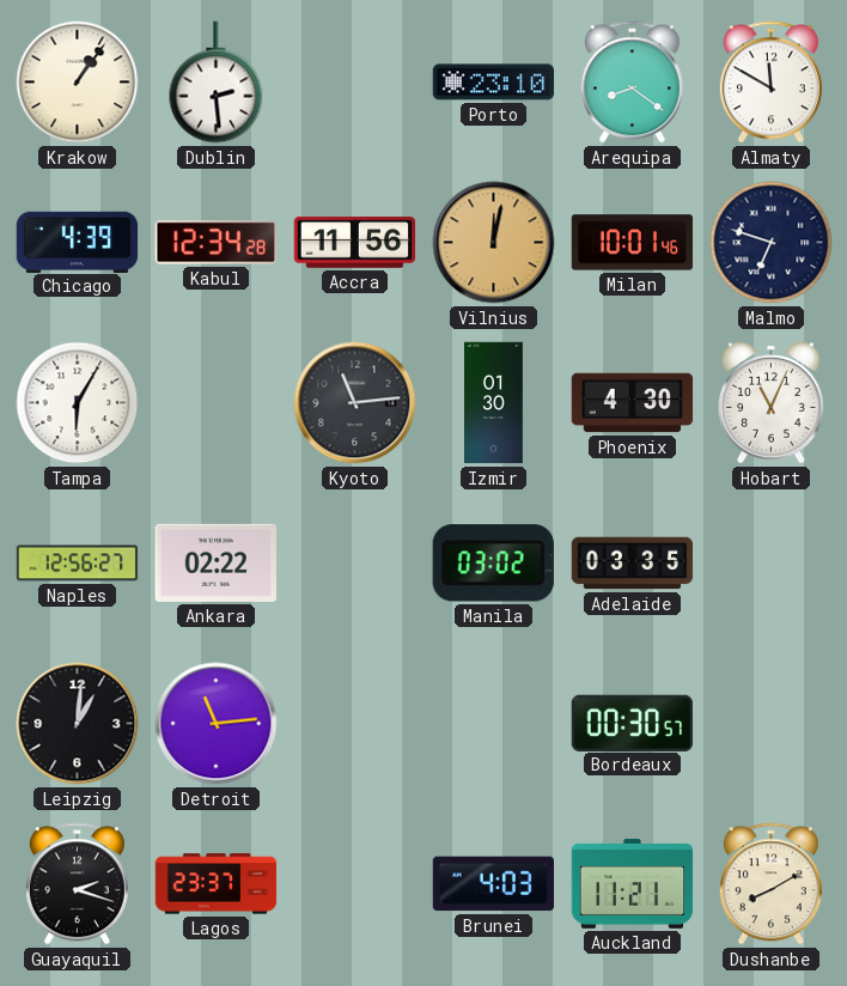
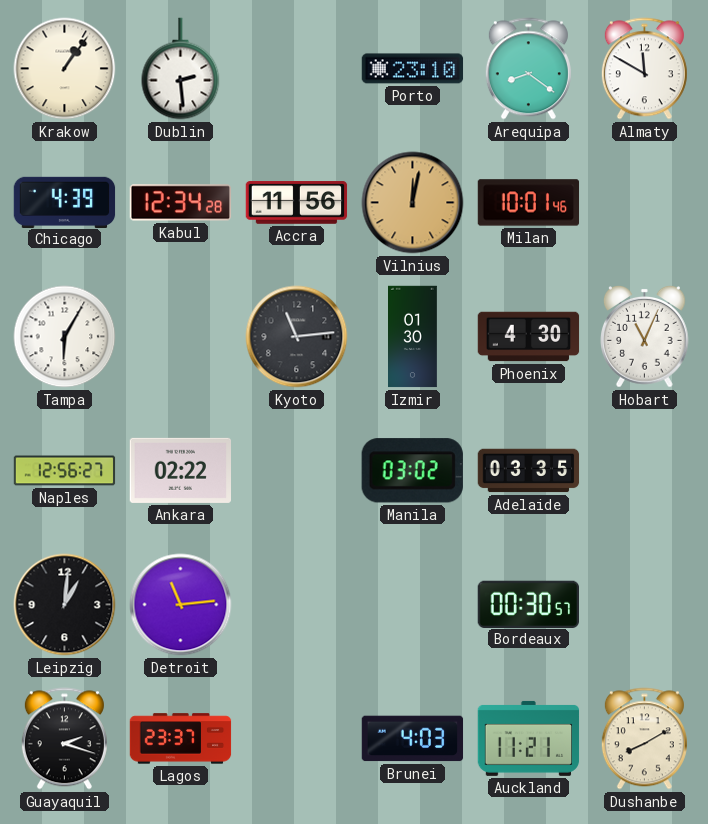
Malmo: 6:48 -> none
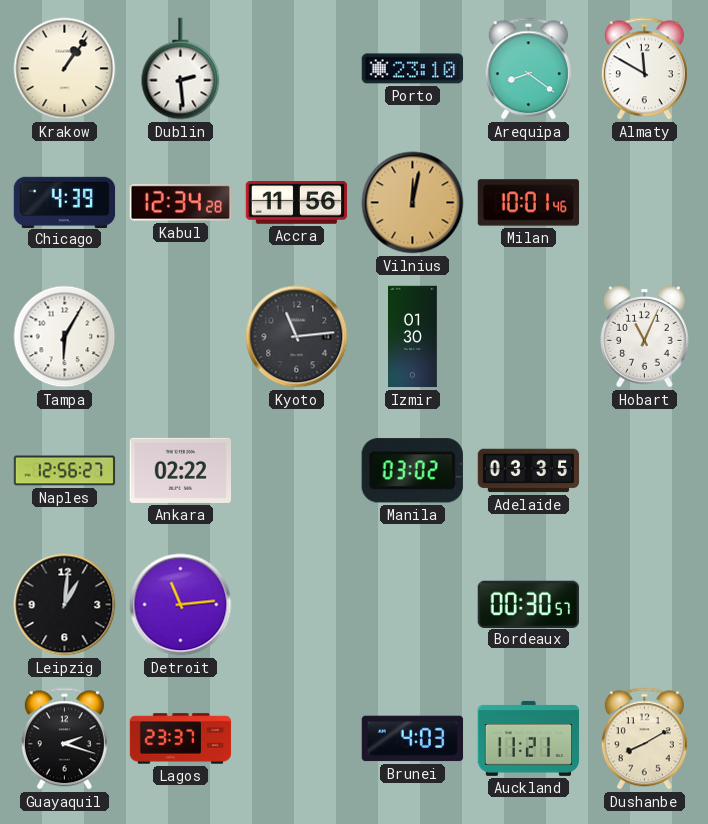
Phoenix: 4:30 -> none
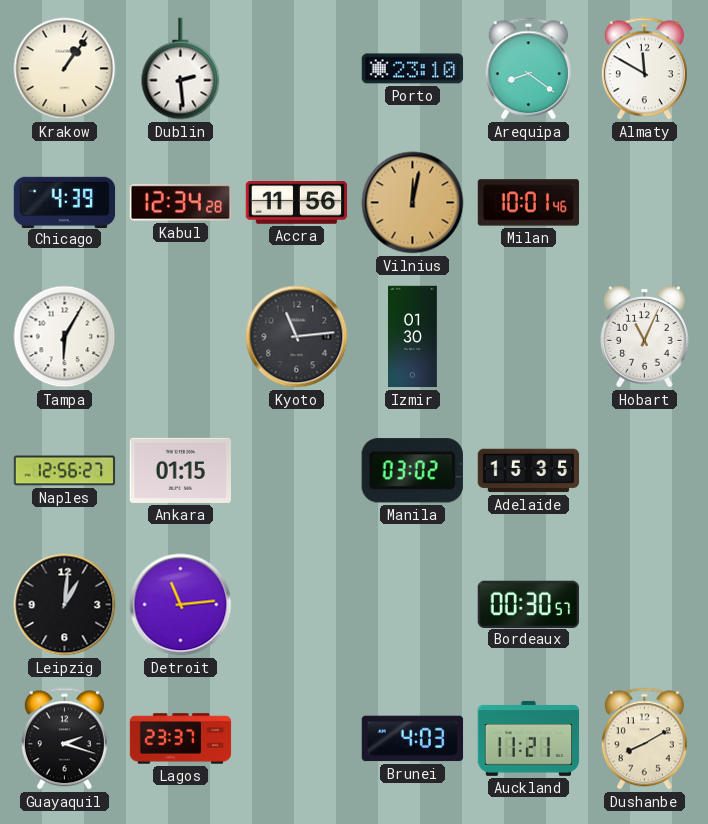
Ankara: 02:22 -> 01:15
Adelaide: 03:35 -> 15:35
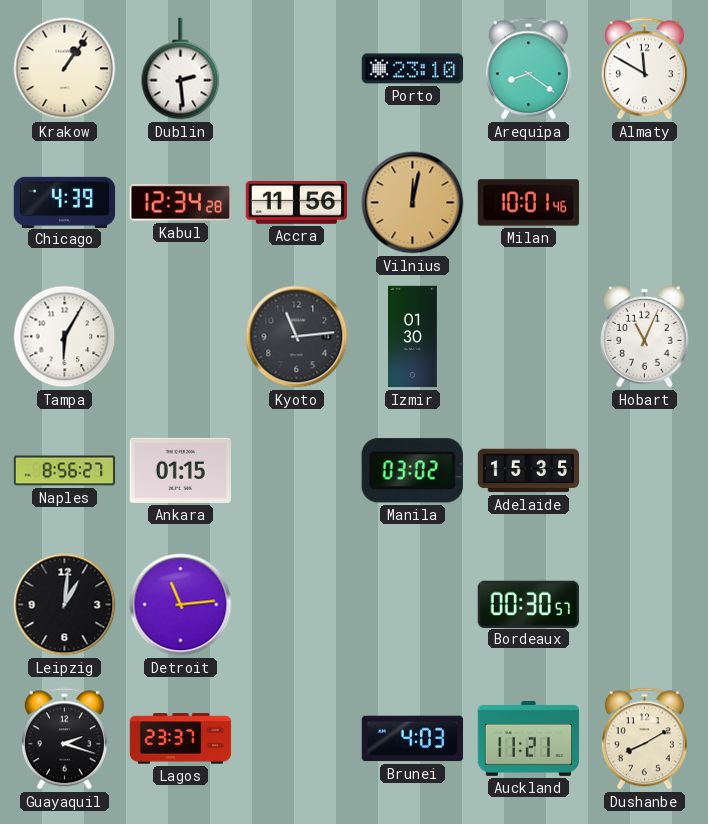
Naples: 12:56 -> 8:56
